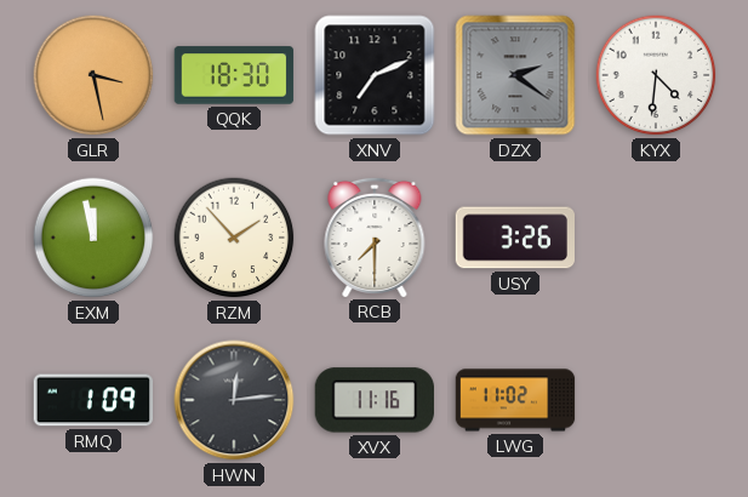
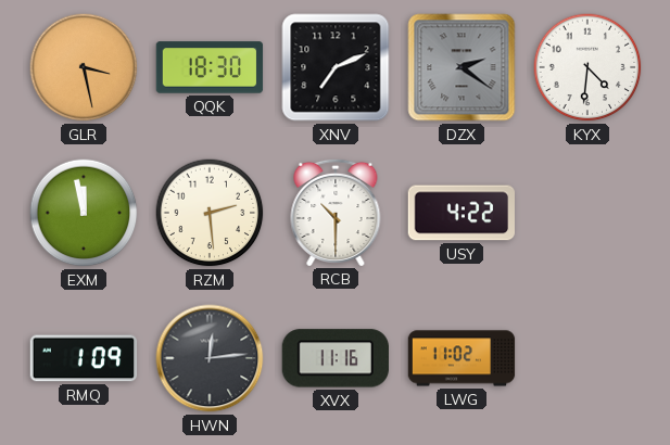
RZM: 1:53 -> 2:29
RCB: 7:30 -> 10:30
USY: 3:26 -> 4:22
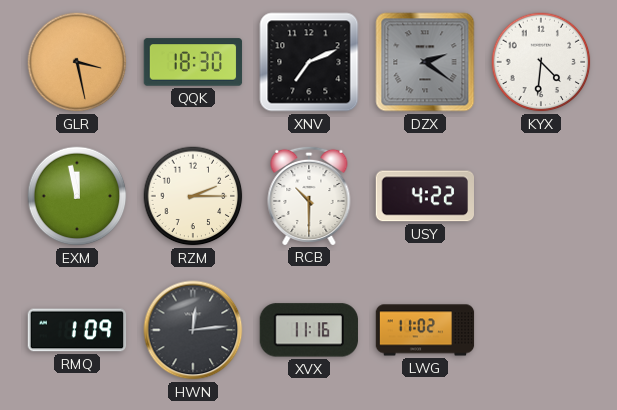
RZM: 2:29 -> 2:15
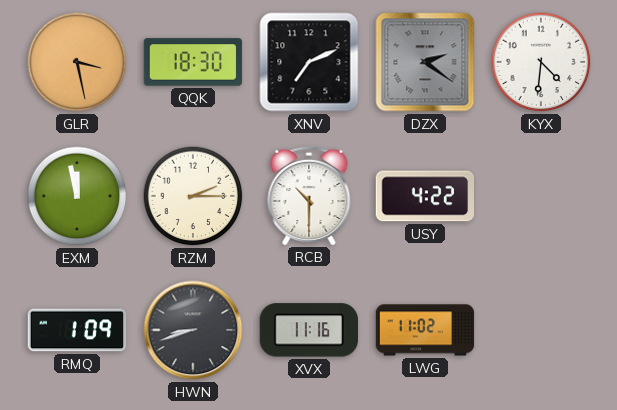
HWN: 12:14 -> 8:42
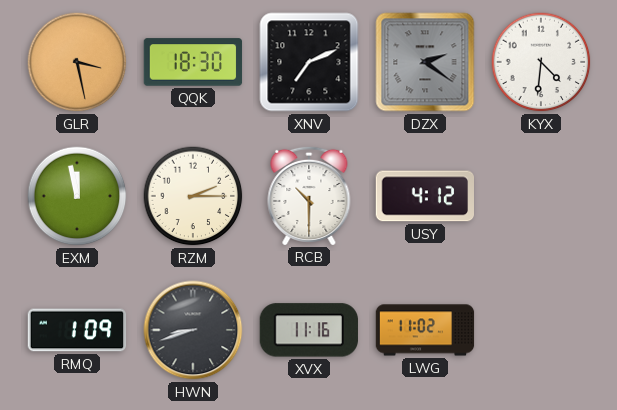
USY: 4:22 -> 4:12
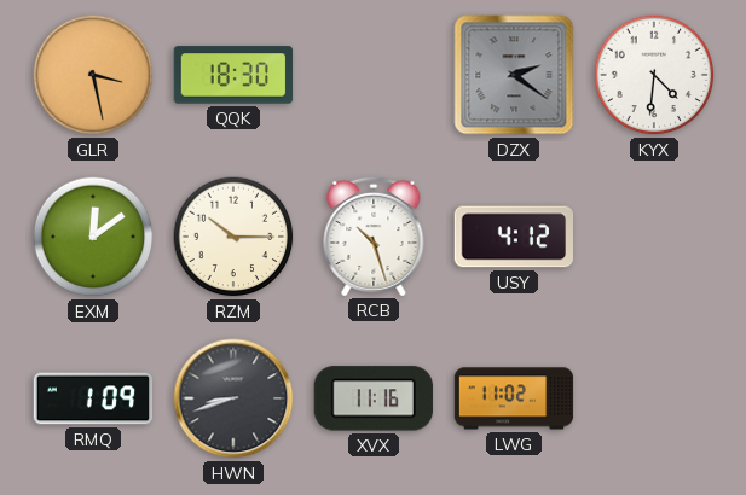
XNV: 7:11 -> none
EXM: 11:58 -> 12:09
RZM: 2:15 -> 10:15
RCB: 10:30 -> 10:27
